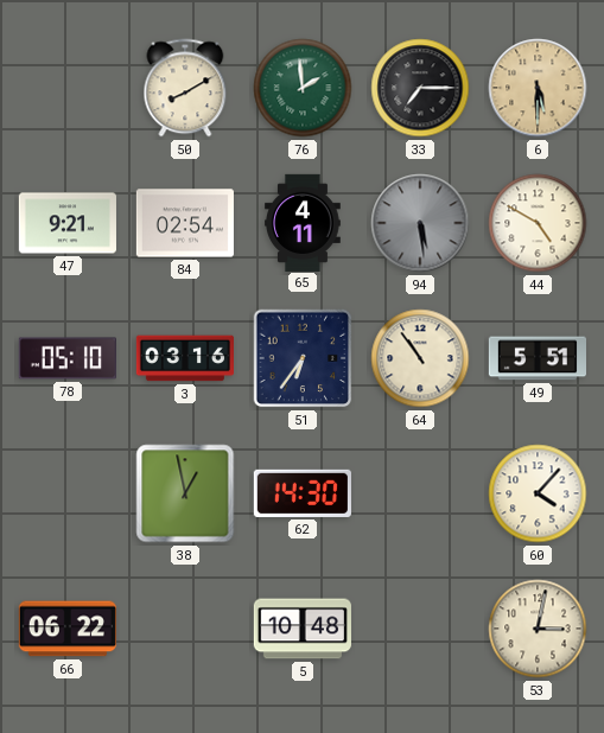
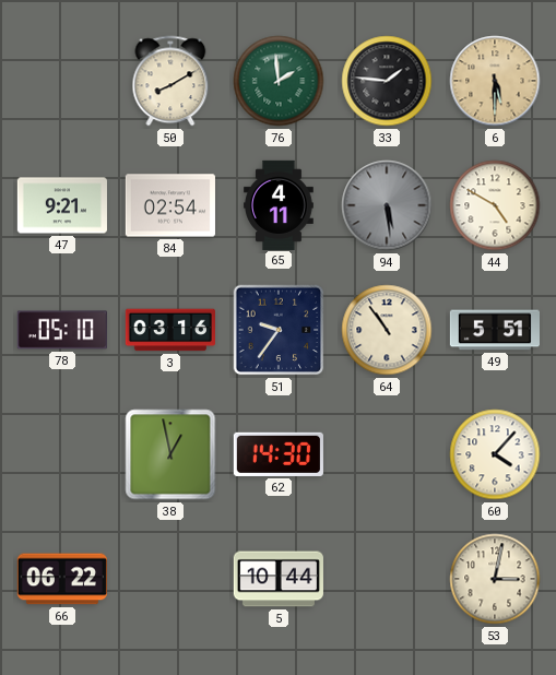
33: 7:15 -> 1:46
51: 6:36 -> 9:36
5: 10:48 -> 10:44
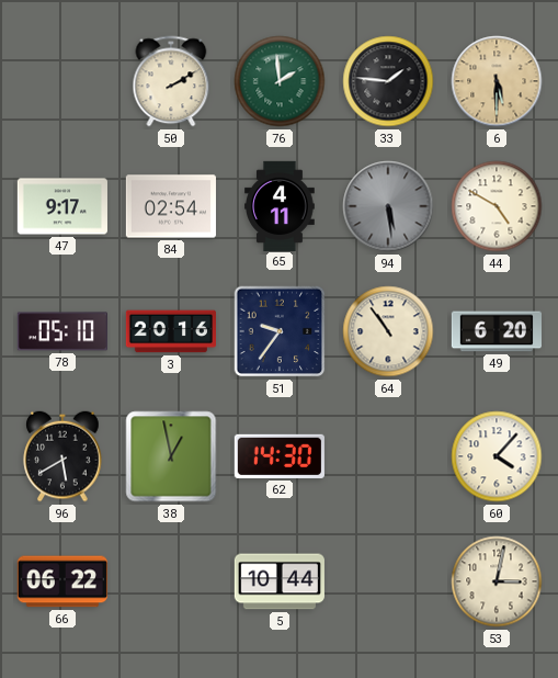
50: 8:10 -> 2:10
47: 9:21 -> 9:17
3: 03:16 -> 20:16
49: 5:51 -> 6:20
96: none -> 5:40
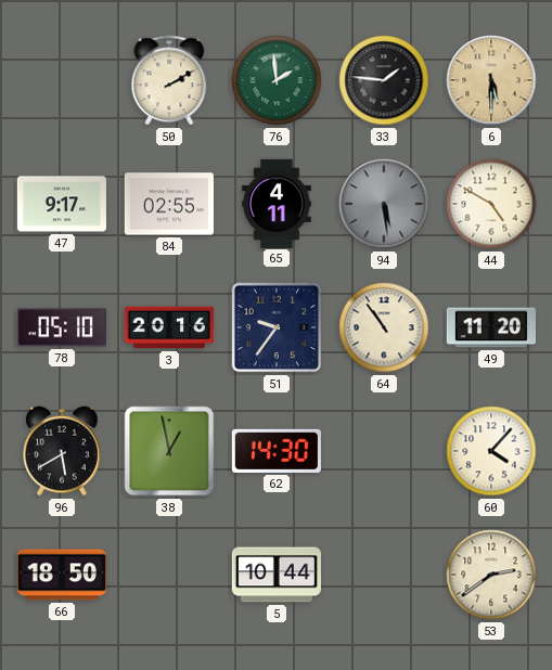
84: 02:54 -> 02:55
49: 6:20 -> 11:20
66: 06:22 -> 18:50
53: 3:02 -> 2:39
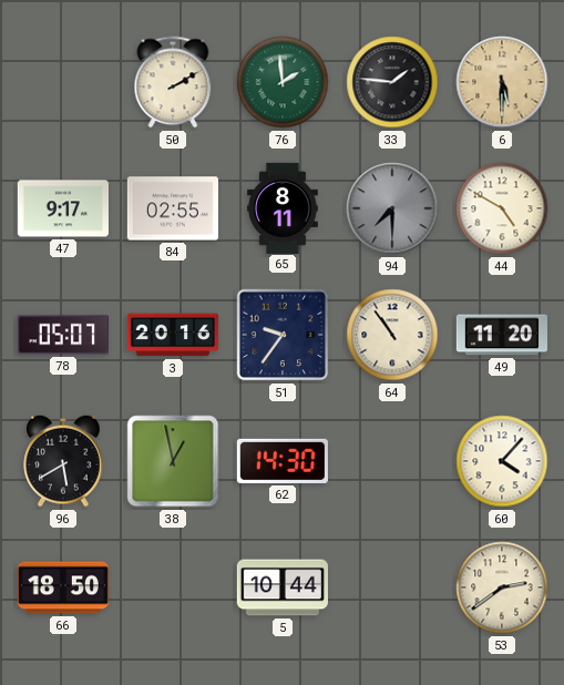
65: 4:11 -> 8:11
94: 5:29 -> 7:30
78: 05:10 -> 05:07
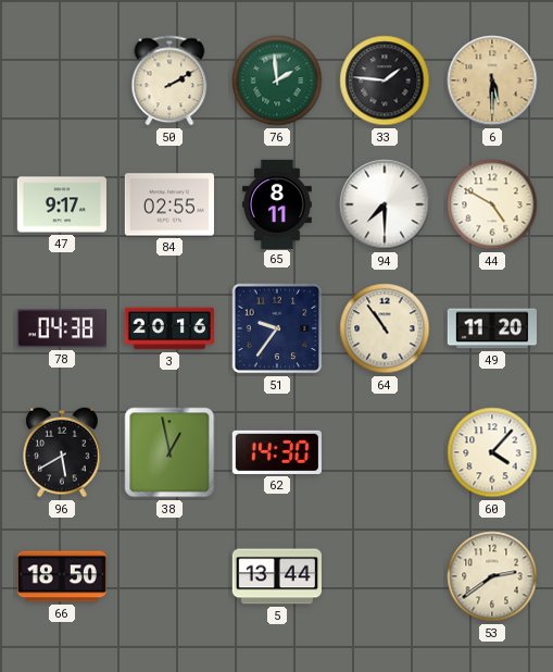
94 dial: grey -> white
78: 05:07 -> 04:38
5: 10:44 -> 13:44
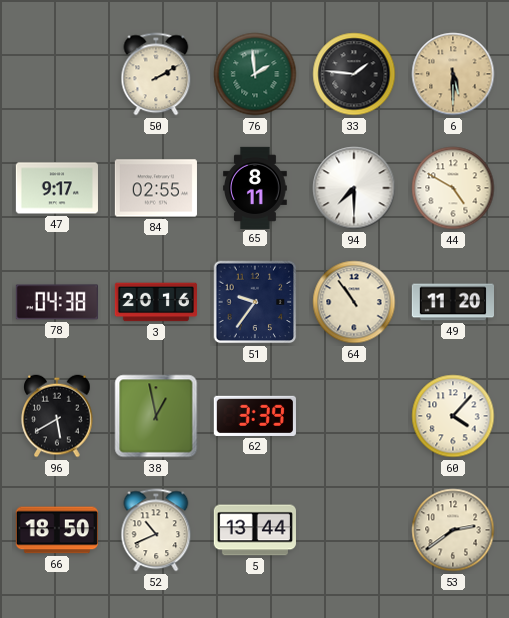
62: 14:30 -> 3:39
52: none -> 10:41
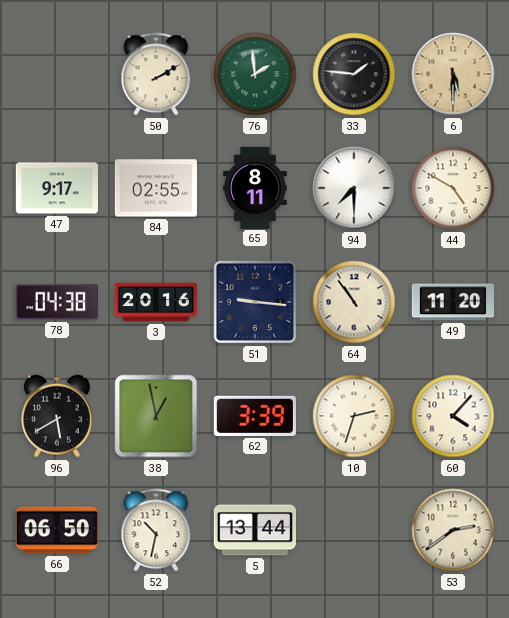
51: 9:36 -> 9:16
10: none -> 2:33
66: 18:50 -> 06:50
52: 10:41 -> 10:32
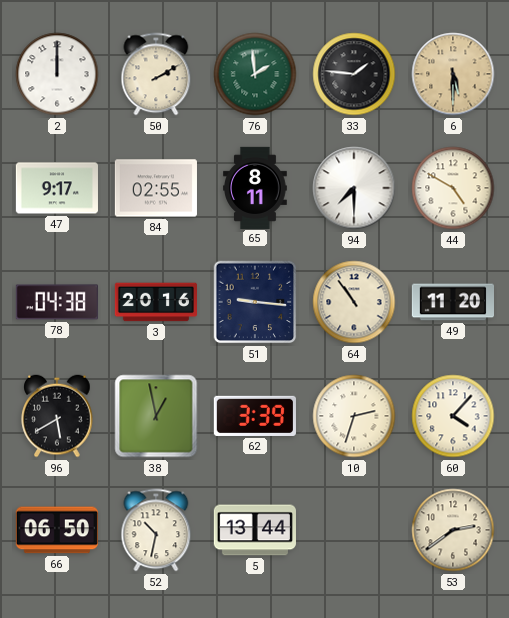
2: none -> 12:00
